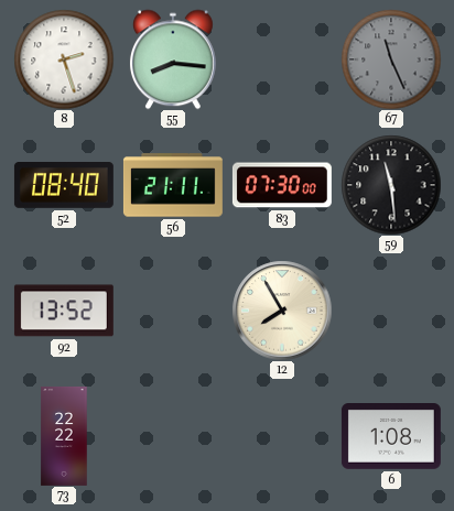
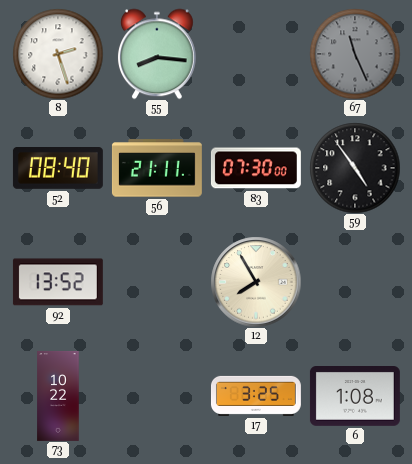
59: 11:29 -> 4:54
73: 22:22 -> 10:22
17: none -> 3:25
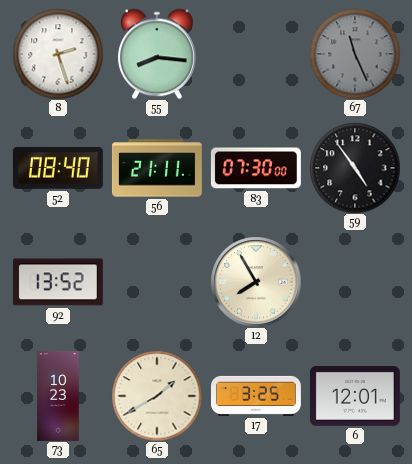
73: 10:22 -> 10:23
65: none -> 1:40
6: 1:08 -> 12:01
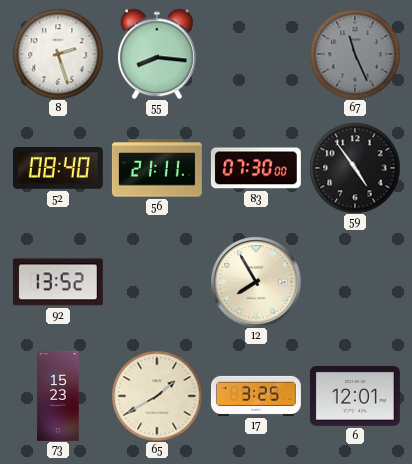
73: 10:23 -> 15:23
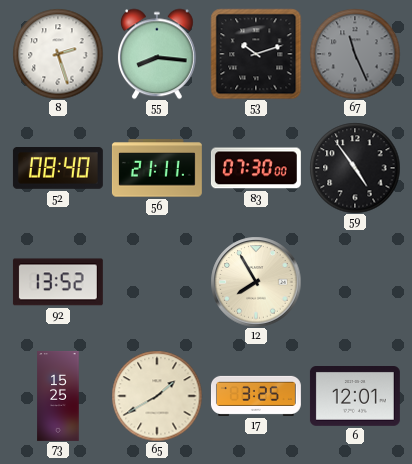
53: none -> 10:12
73: 15:23 -> 15:25
